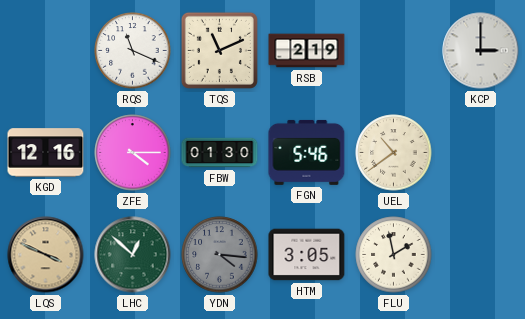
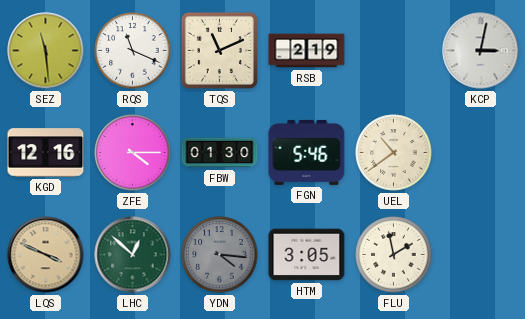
SEZ: none -> 11:29
KCP: 3:00 -> 3:02
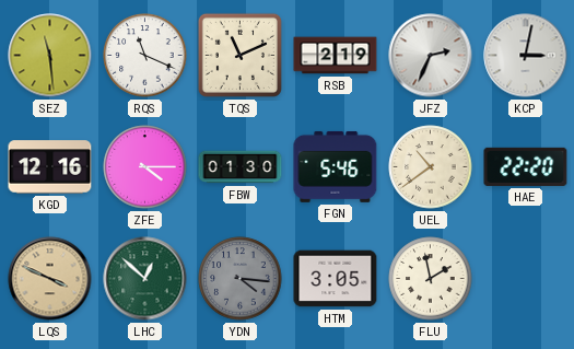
JFZ: none -> 2:34
HAE: none -> 22:20
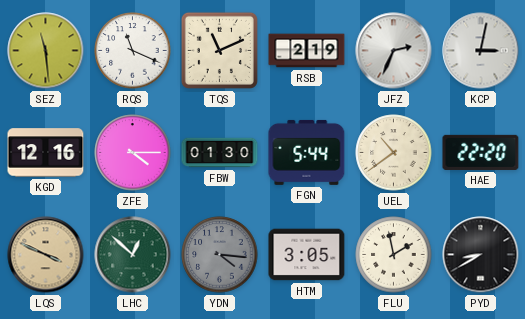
FGN: 5:46 -> 5:44
PYD: none -> 8:40
